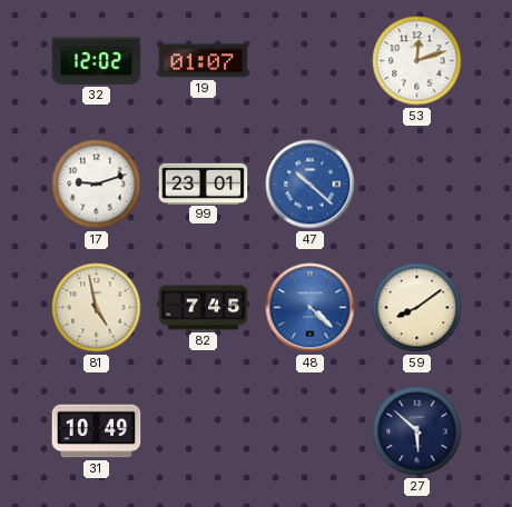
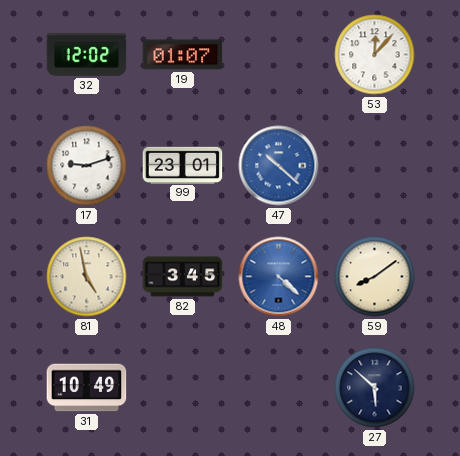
53: 12:12 -> 12:07
82: 7:45 -> 3:45
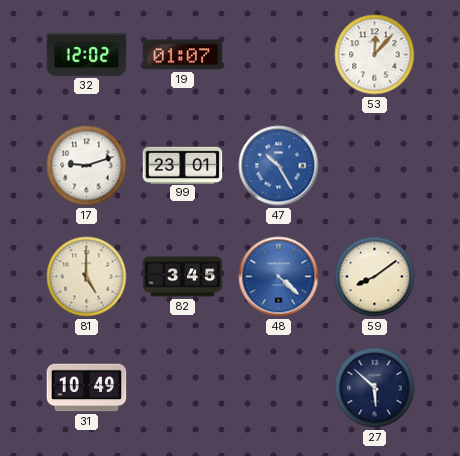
47: 10:22 -> 10:25
81: 4:58 -> 5:00
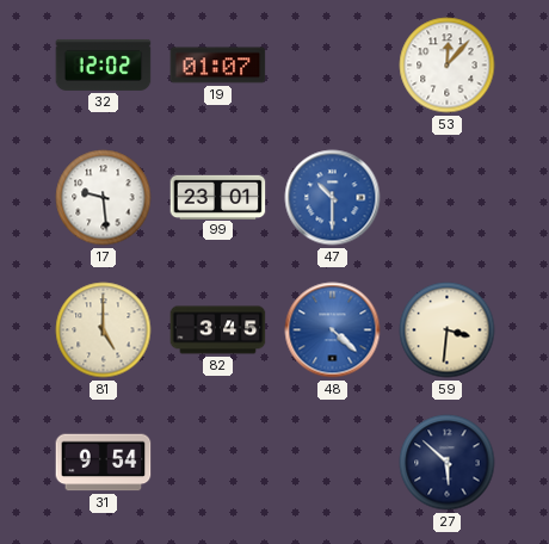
17: 9:12 -> 9:29
47: 10:25 -> 10:30
59: 8:09 -> 3:31
31: 10:49 -> 9:54
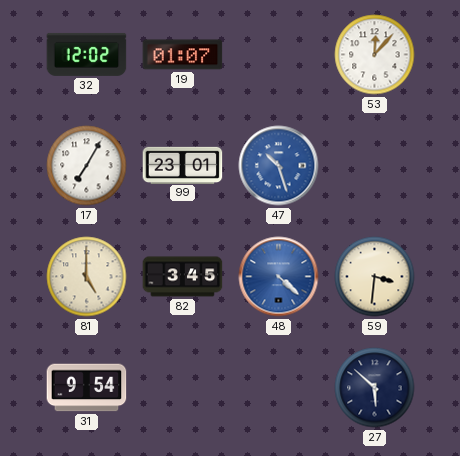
17: 9:29 -> 7:05
47: 10:30 -> 10:27
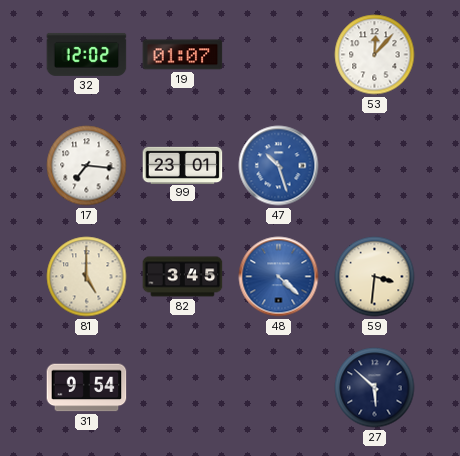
17: 7:05 -> 7:16
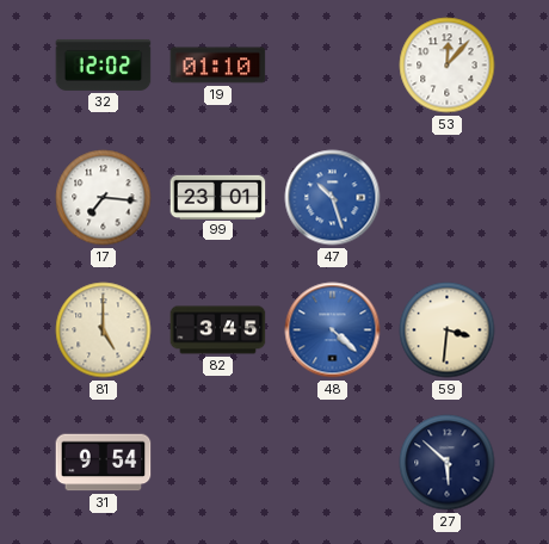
19: 01:07 -> 01:10
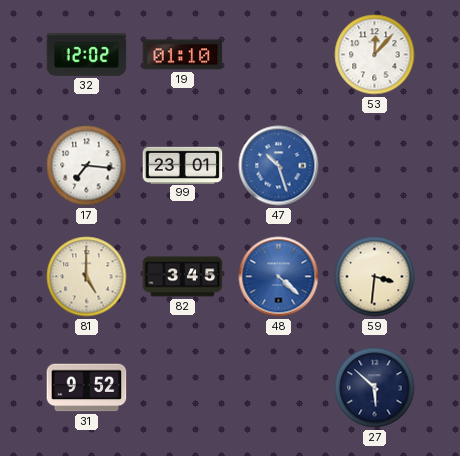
31: 9:54 -> 9:52
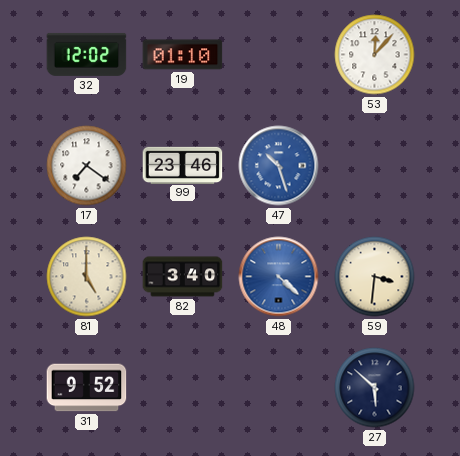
17: 7:16 -> 7:21
99: 23:01 -> 23:46
82: 3:45 -> 3:40
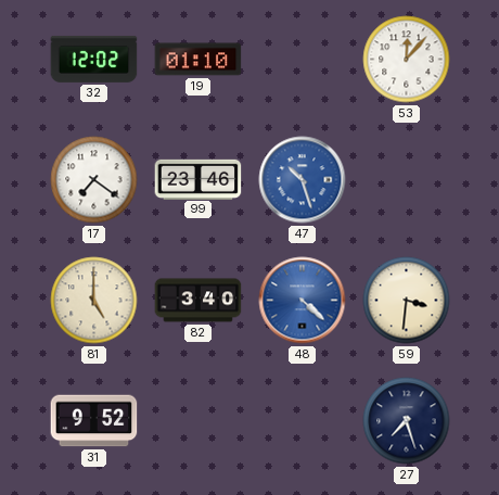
27: 5:52 -> 7:27
